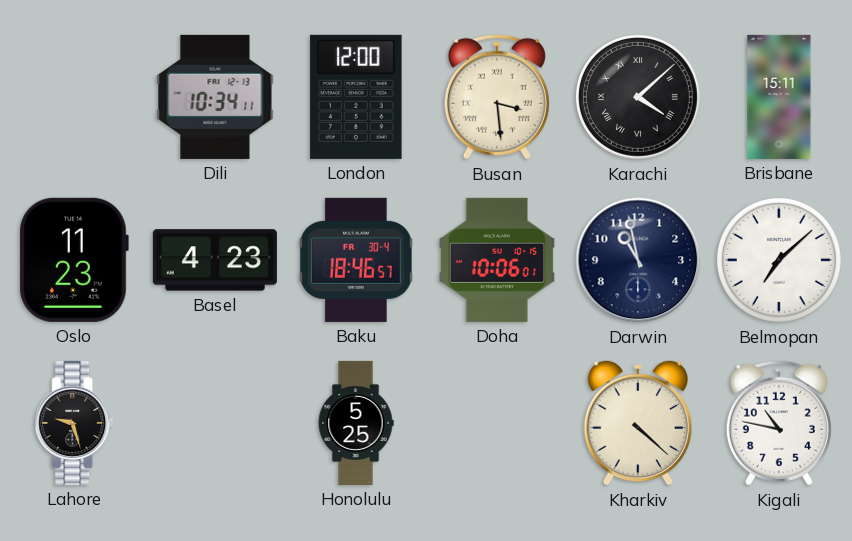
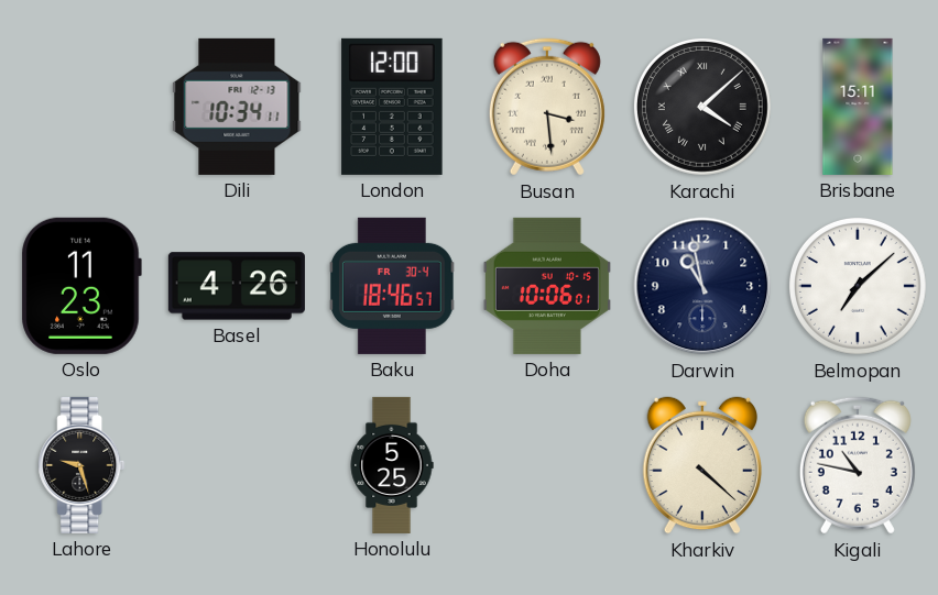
Basel: 4:23 -> 4:26
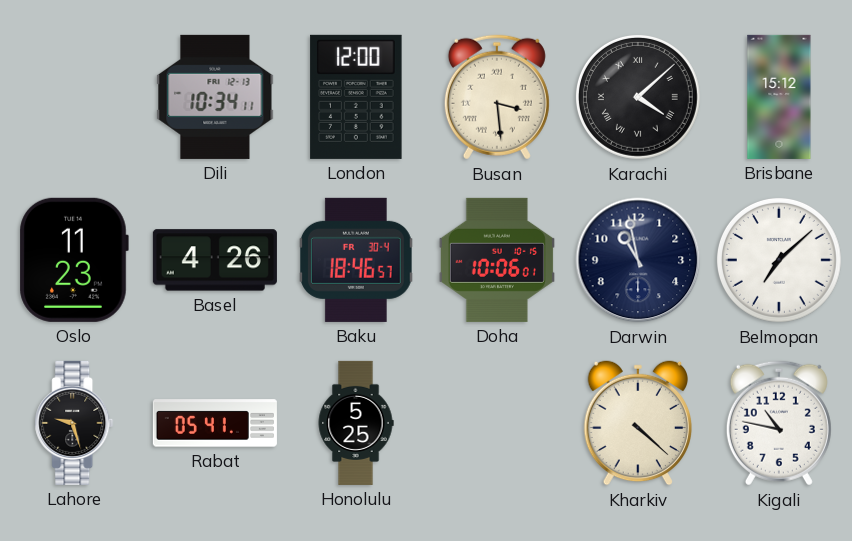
Brisbane: 15:11 -> 15:12
Rabat: none -> 05:41
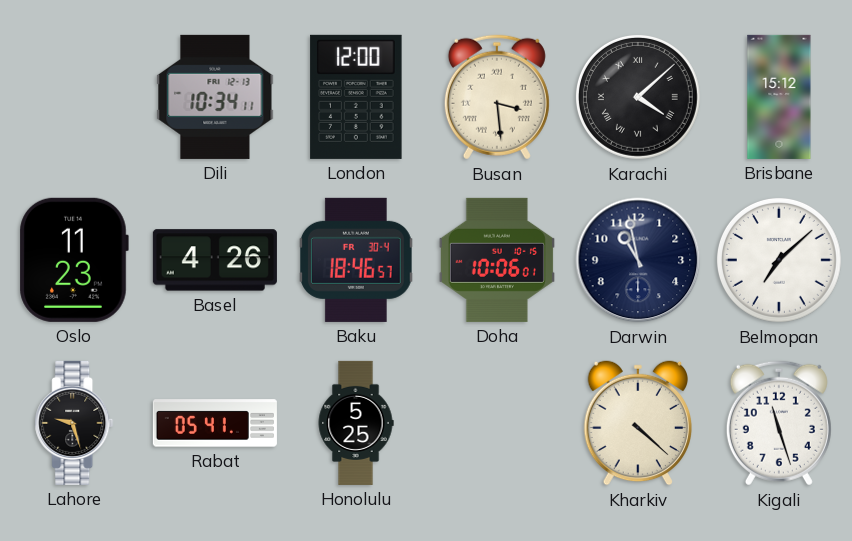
Kigali: 10:47 -> 11:27
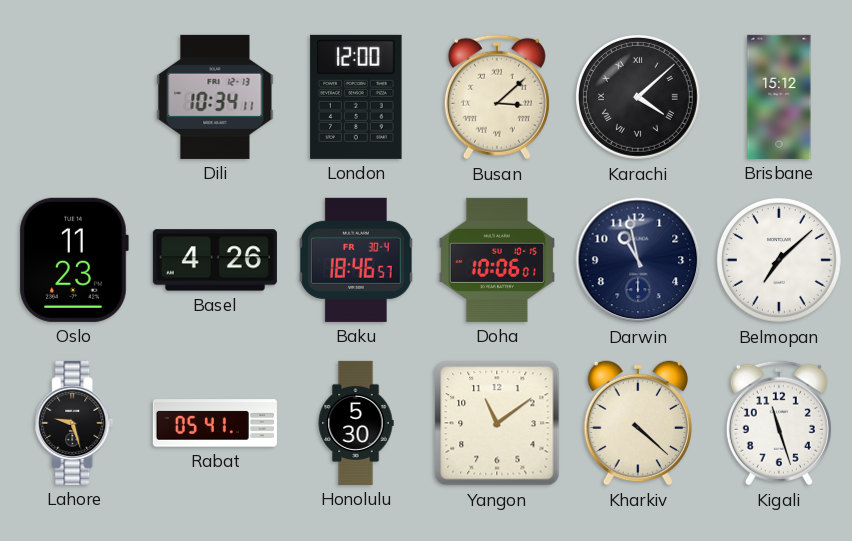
Busan: 3:29 -> 3:08
Honolulu: 5:25 -> 5:30
Yangon: none -> 11:09
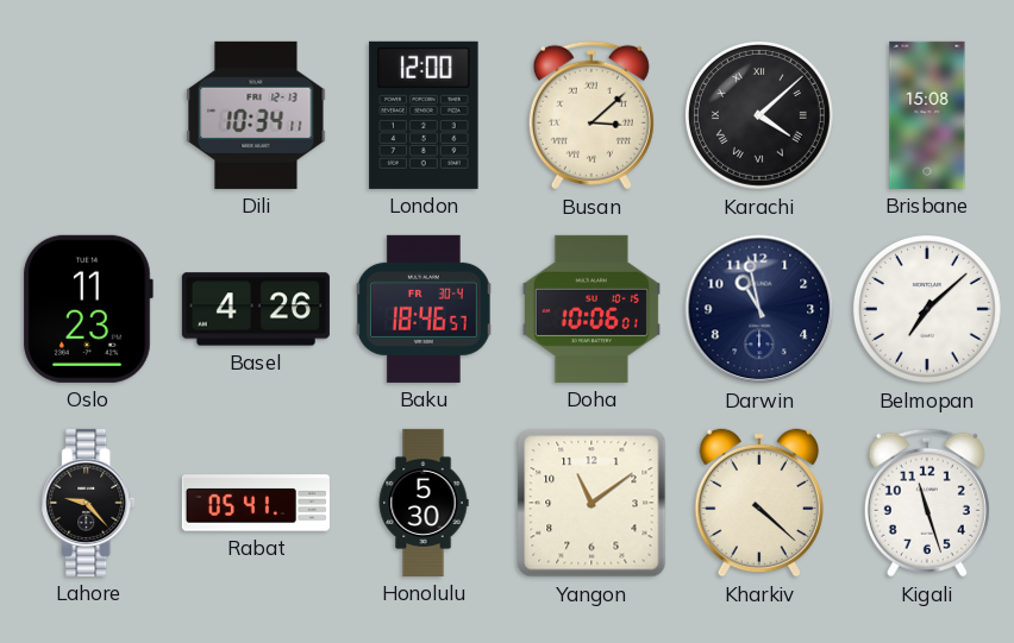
Brisbane: 15:12 -> 15:08
Lahore: 9:27 -> 9:23
